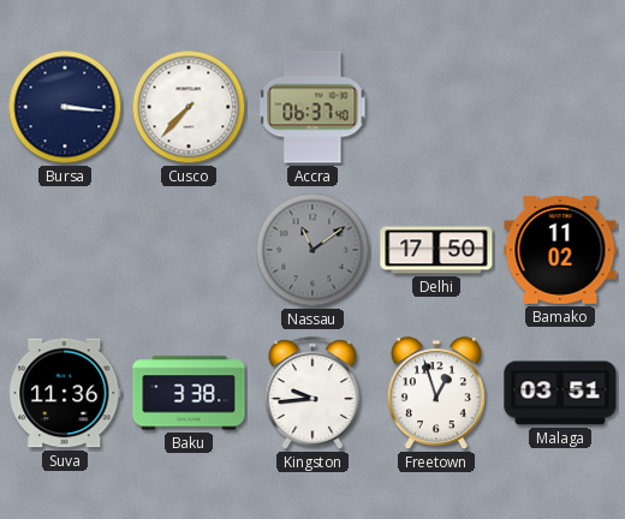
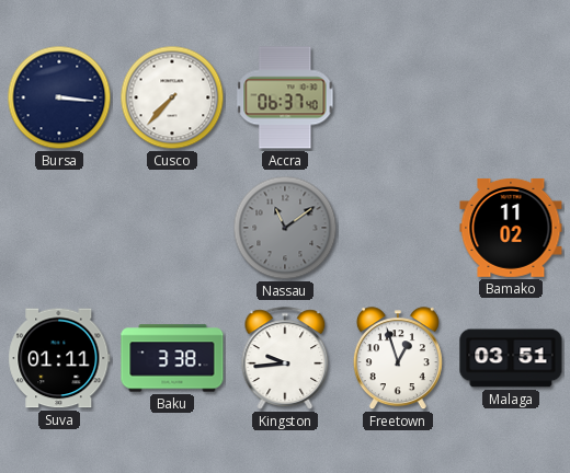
Delhi: 17:50 -> none
Suva: 11:36 -> 01:11
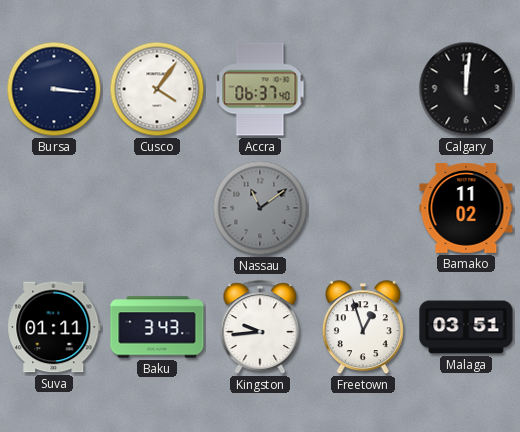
Cusco: 7:37 -> 4:06
Calgary: none -> 12:01
Baku: 3:38 -> 3:43
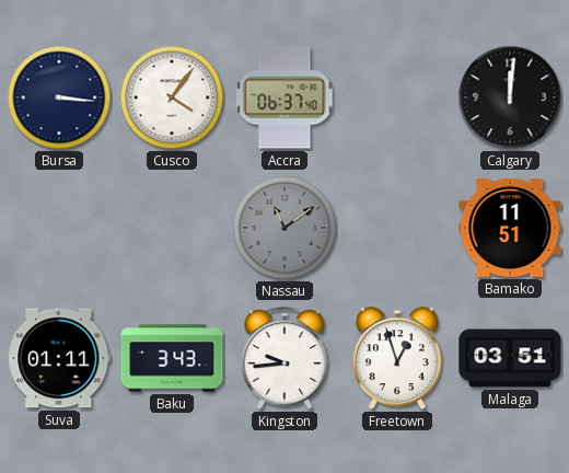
Bamako: 11:02 -> 11:51
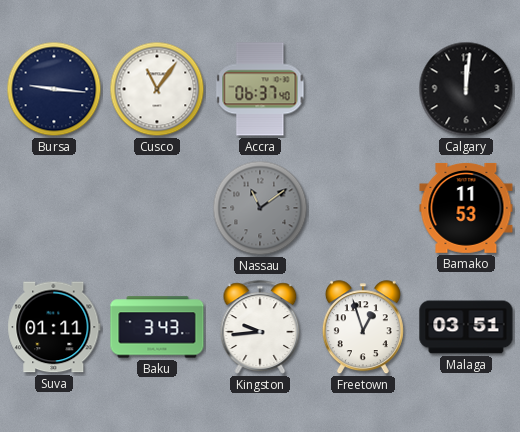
Bursa: 3:16 -> 9:16
Cusco: 4:06 -> 11:06
Bamako: 11:51 -> 11:53
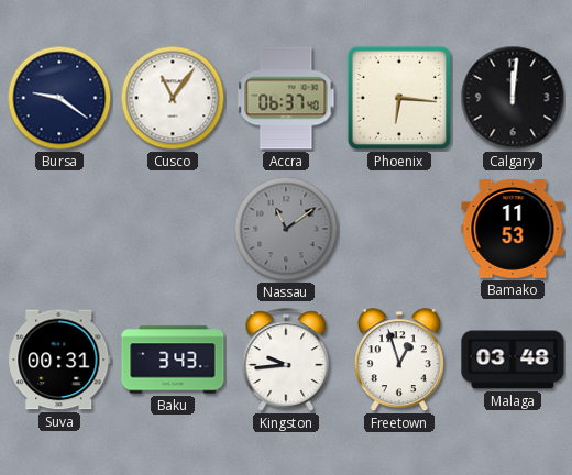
Bursa: 9:16 -> 9:21
Phoenix: none -> 6:16
Suva: 01:11 -> 00:31
Malaga: 03:51 -> 03:48
